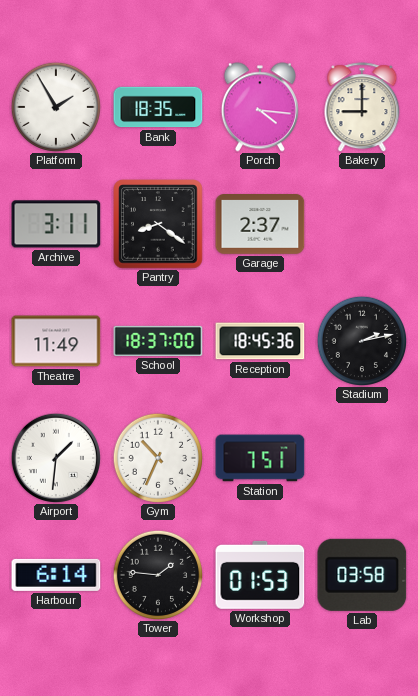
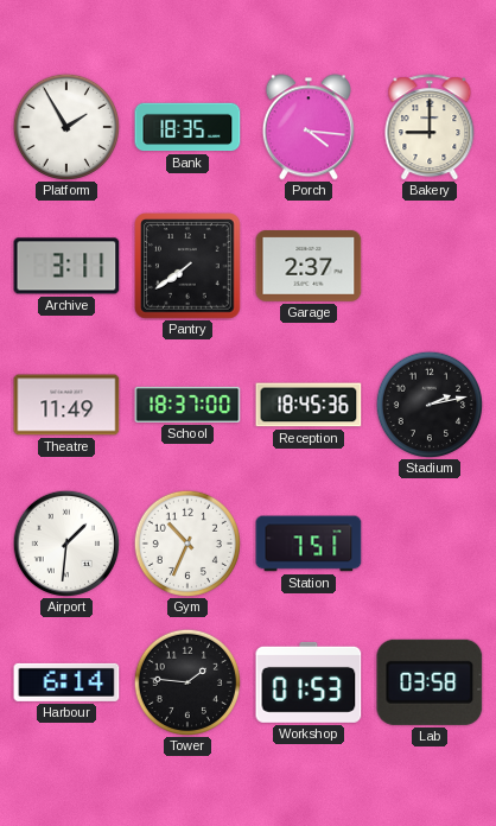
Pantry: 8:21 -> 7:39
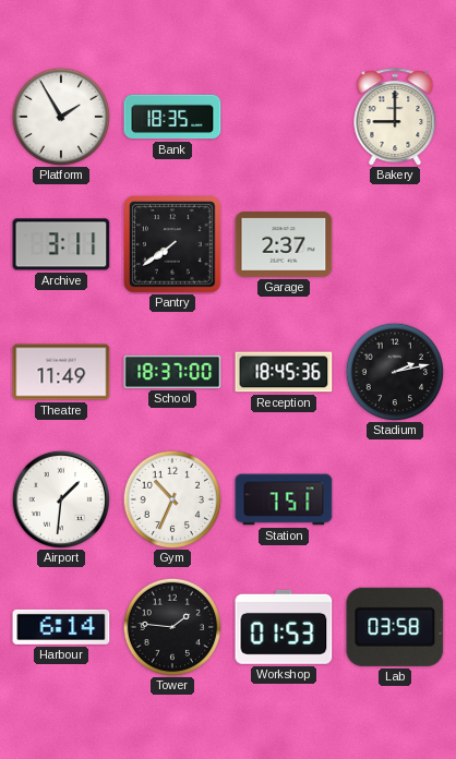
Porch: 4:16 -> none
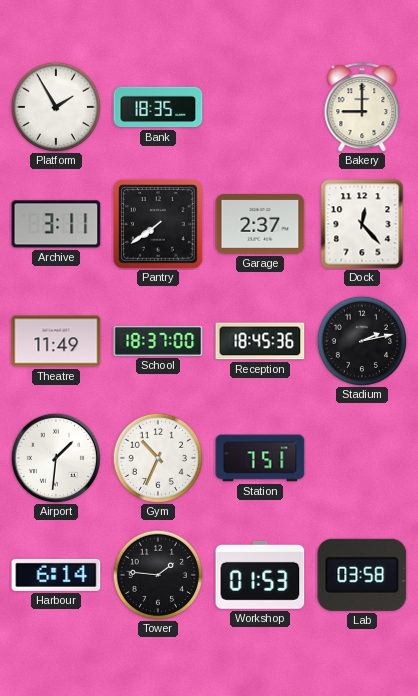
Dock: none -> 12:23
